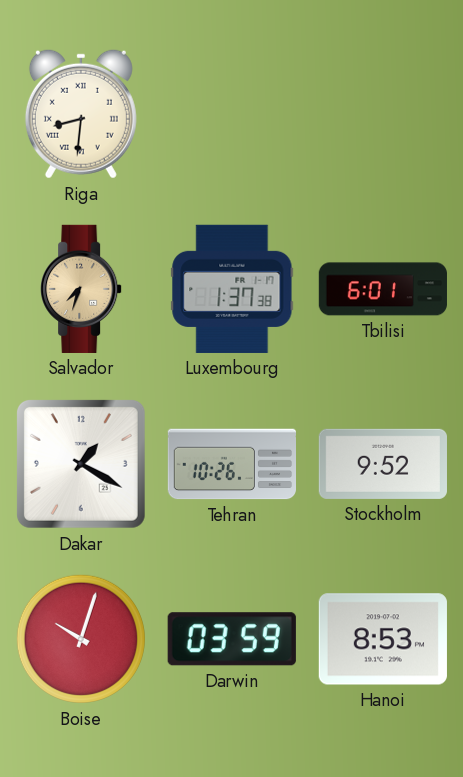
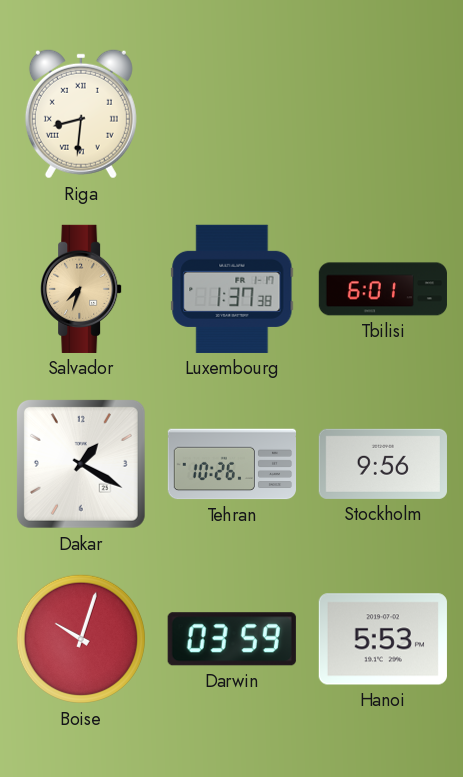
Stockholm: 9:52 -> 9:56
Hanoi: 8:53 -> 5:53
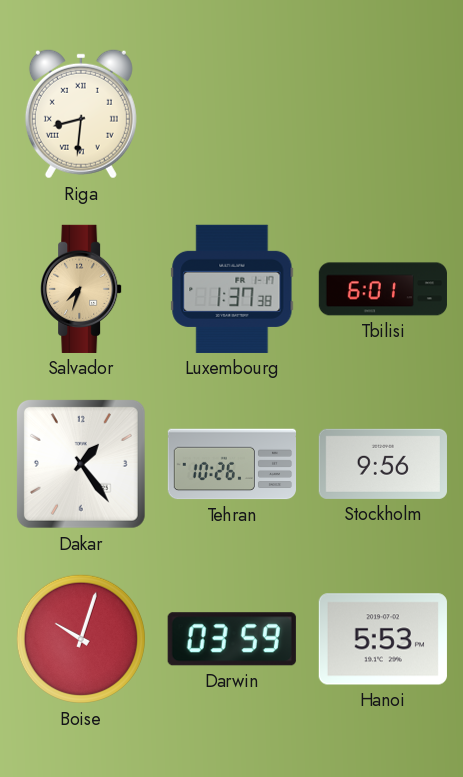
Dakar: 1:20 -> 1:24
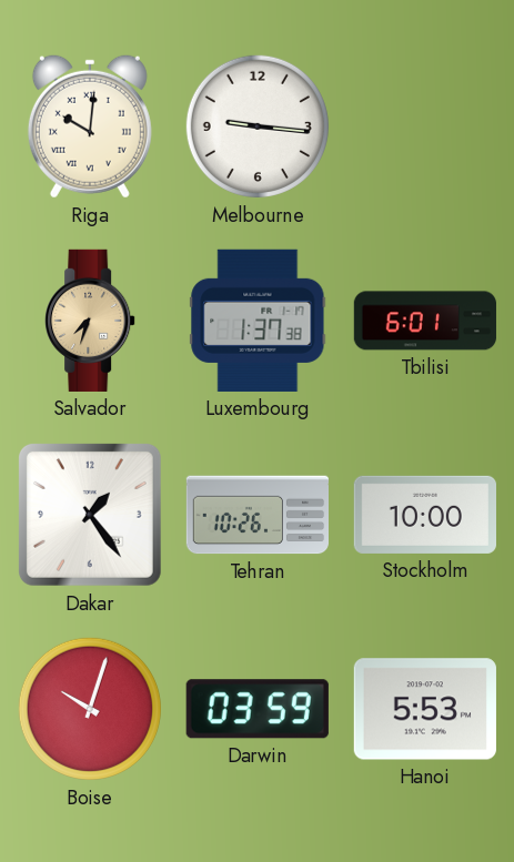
Riga: 8:31 -> 10:01
Melbourne: none -> 9:16
Stockholm: 9:56 -> 10:00
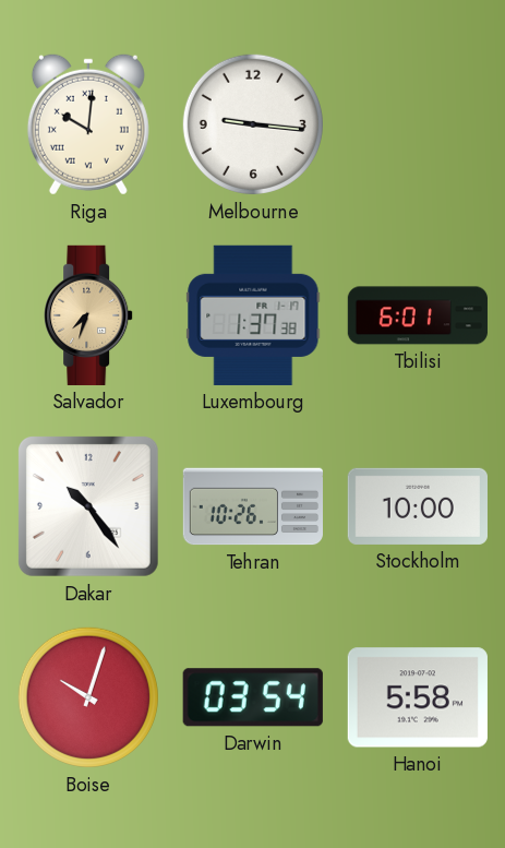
Dakar: 1:24 -> 10:24
Darwin: 03:59 -> 03:54
Hanoi: 5:53 -> 5:58
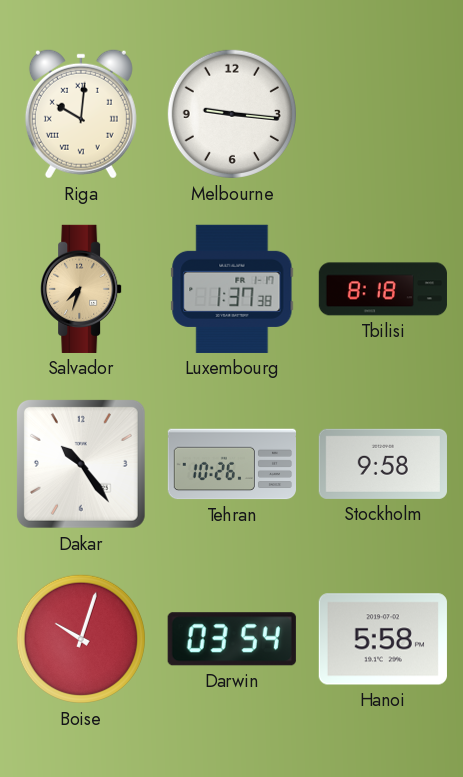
Tbilisi: 6:01 -> 8:18
Stockholm: 10:00 -> 9:58
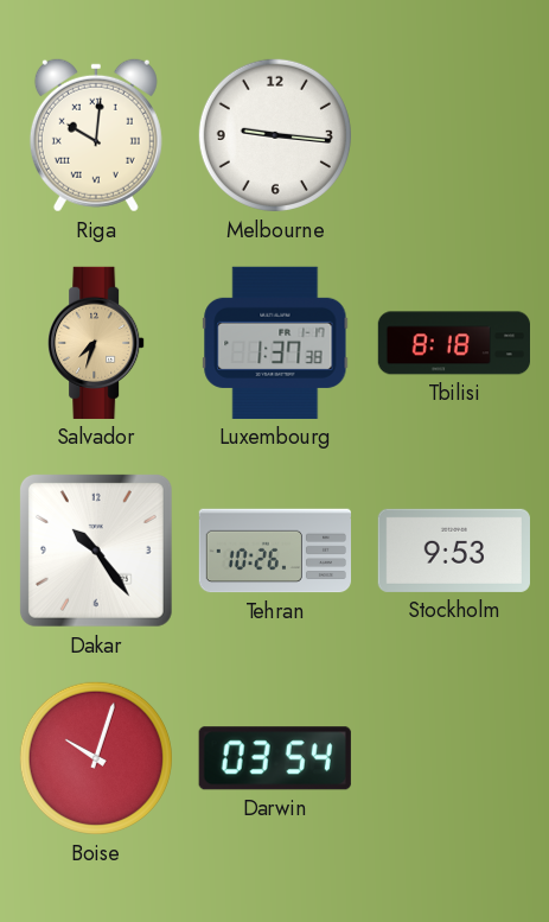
Stockholm: 9:58 -> 9:53
Hanoi: 5:58 -> none
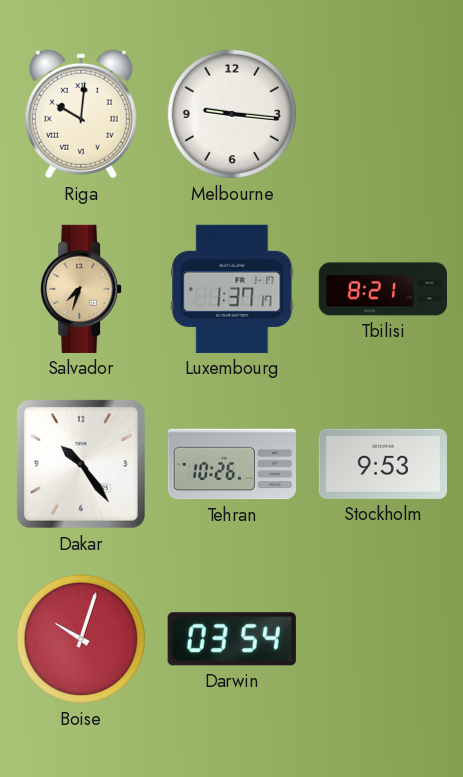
Luxembourg: 1:37:38 -> 1:37:17
Tbilisi: 8:18 -> 8:21
